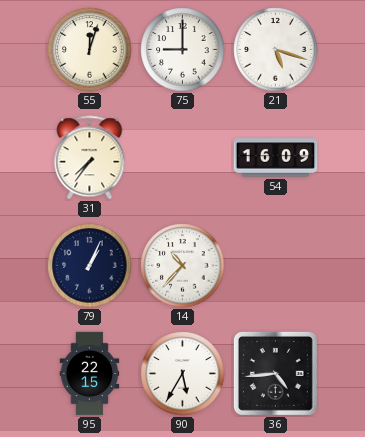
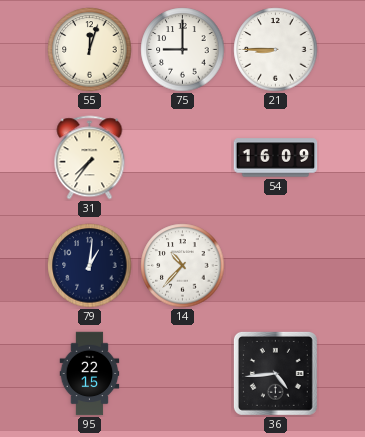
21: 5:18 -> 8:45
79: 1:04 -> 1:01
90: 5:35 -> none
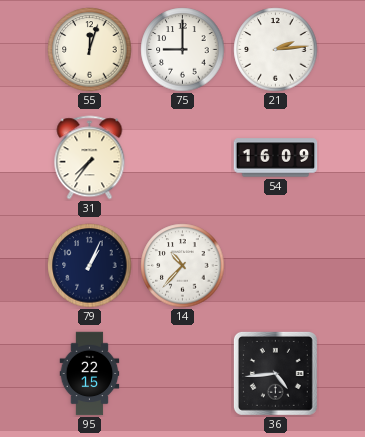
21: 8:45 -> 2:14
79: 1:01 -> 1:04
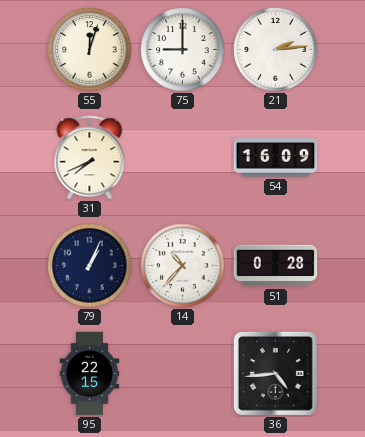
31: 7:36 -> 7:41
51: none -> 0:28
